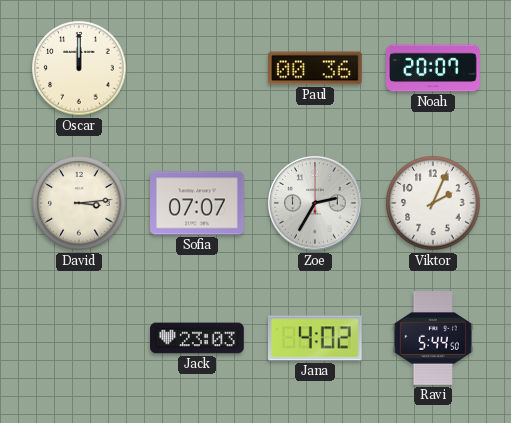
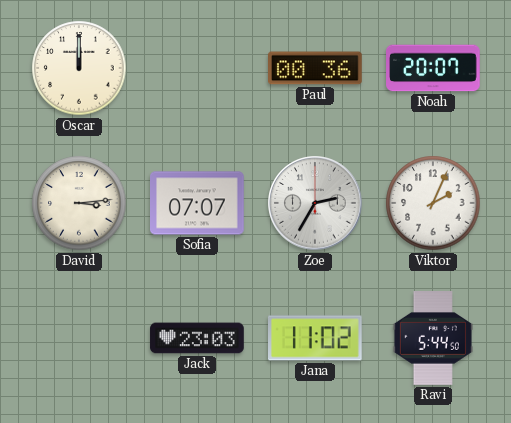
Jana: 4:02 -> 11:02
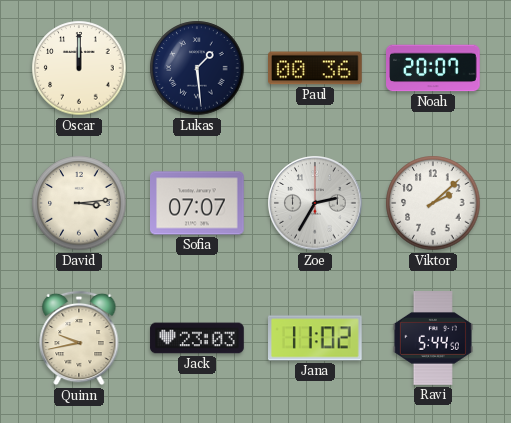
Lukas: none -> 1:29
Viktor: 2:04 -> 2:08
Quinn: none -> 9:43
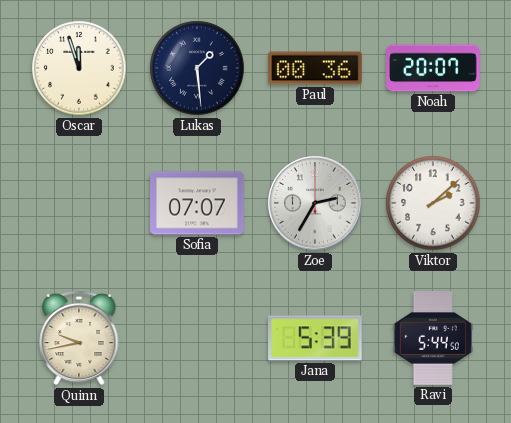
Oscar: 12:00 -> 11:57
David: 3:14 -> none
Jack: 23:03 -> none
Jana: 11:02 -> 5:39
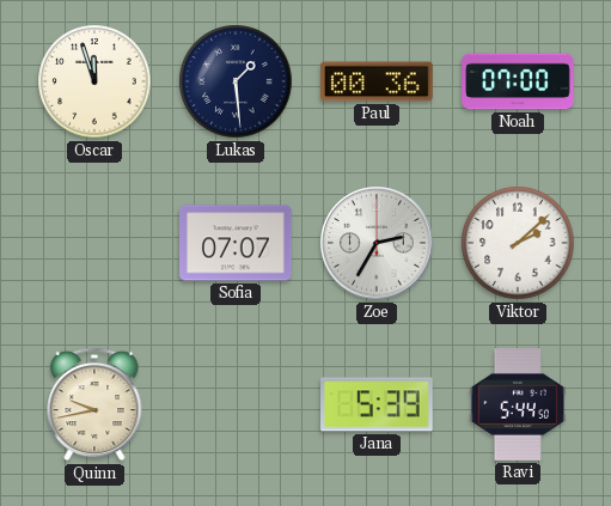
Noah: 20:07 -> 07:00
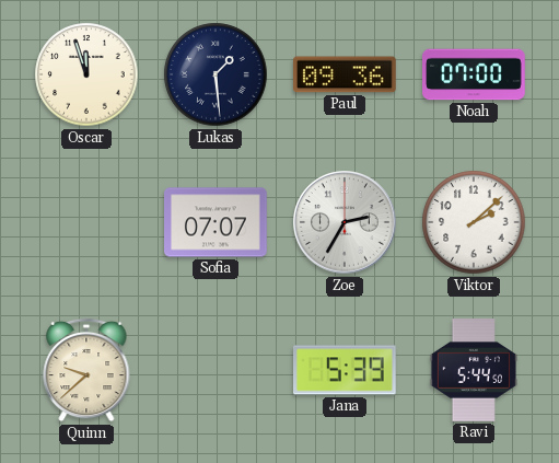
Paul: 00:36 -> 09:36
Quinn: 9:43 -> 9:38
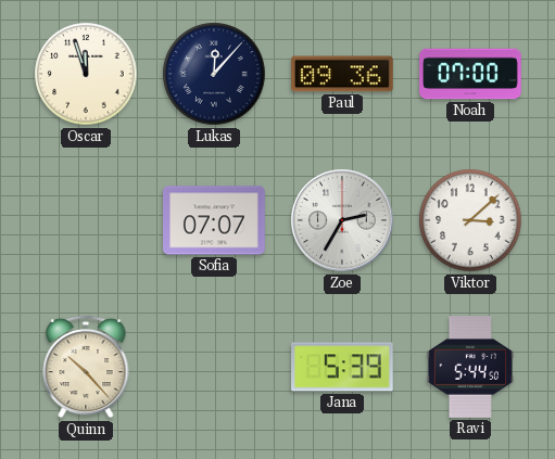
Lukas: 1:29 -> 12:07
Viktor: 2:08 -> 3:08
Quinn: 9:38 -> 10:23
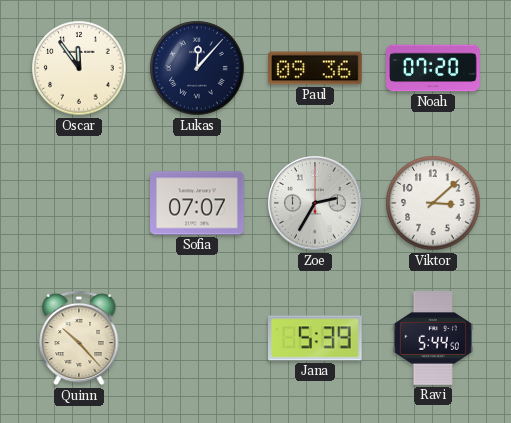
Oscar: 11:57 -> 11:54
Noah: 07:00 -> 07:20
